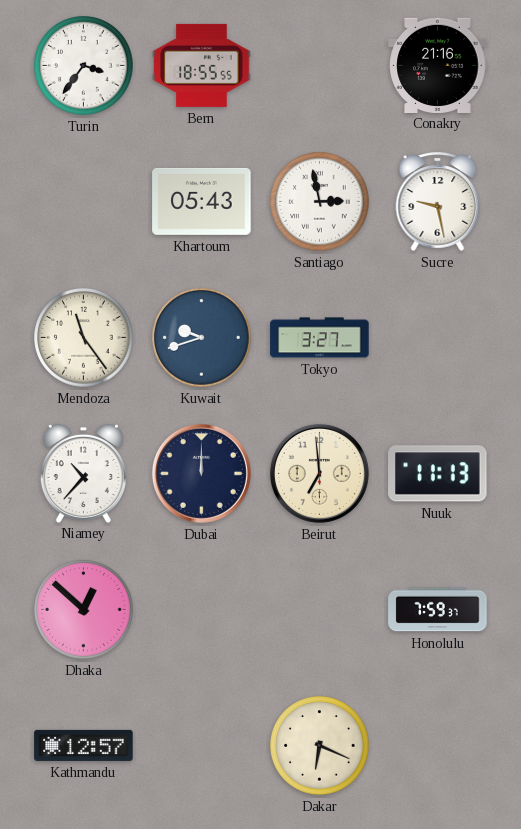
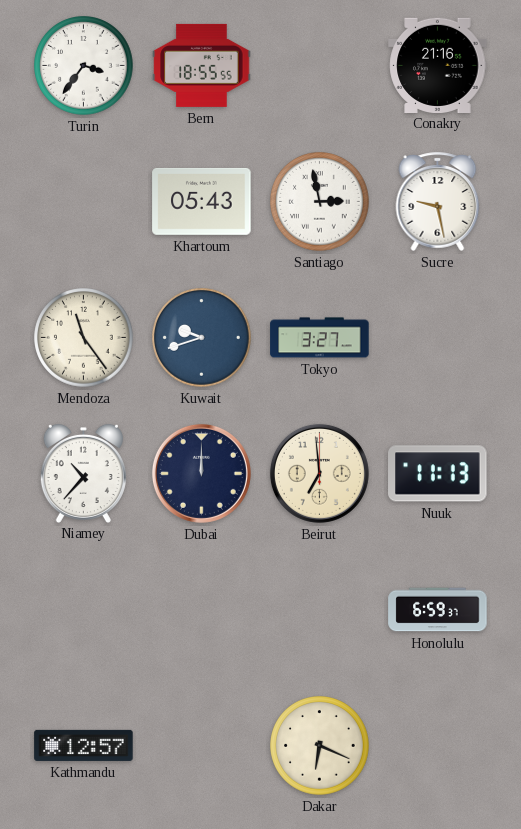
Dhaka: 12:52 -> none
Honolulu: 7:59 -> 6:59
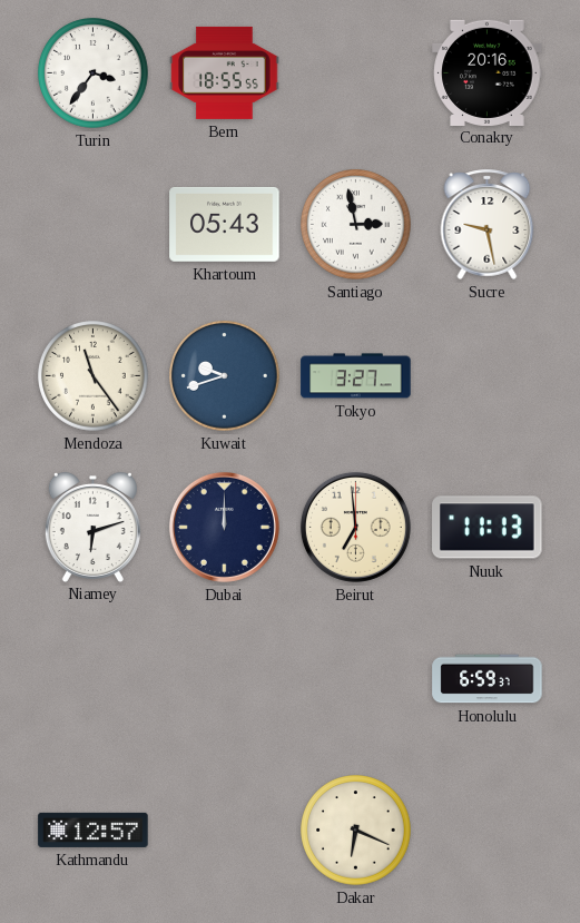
Conakry: 21:16 -> 20:16
Niamey: 10:37 -> 6:12
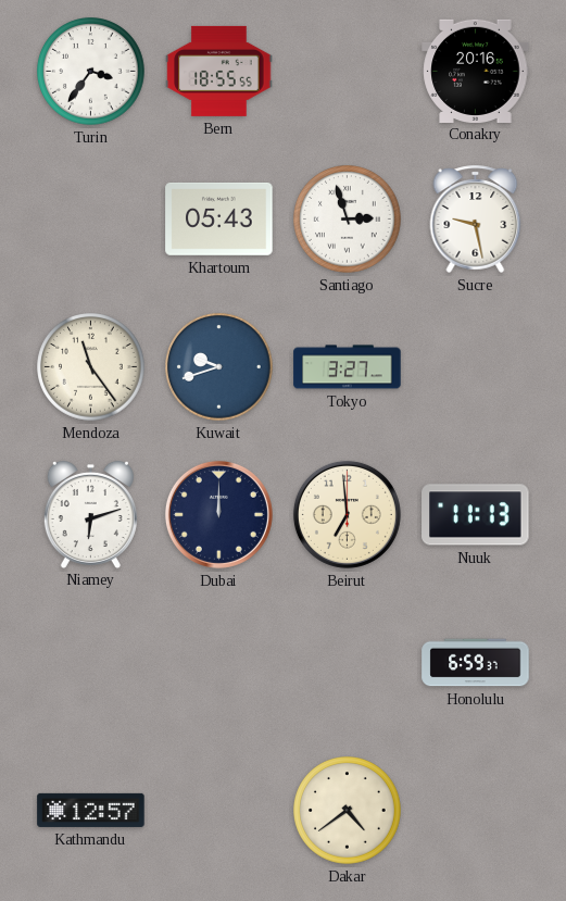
Santiago: 2:58 -> 2:57
Dakar: 6:19 -> 4:39
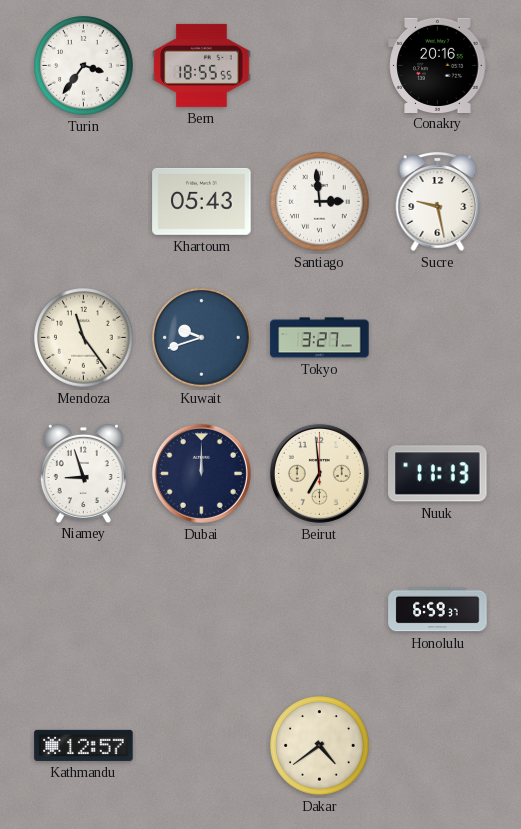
Santiago: 2:57 -> 2:59
Niamey: 6:12 -> 8:57
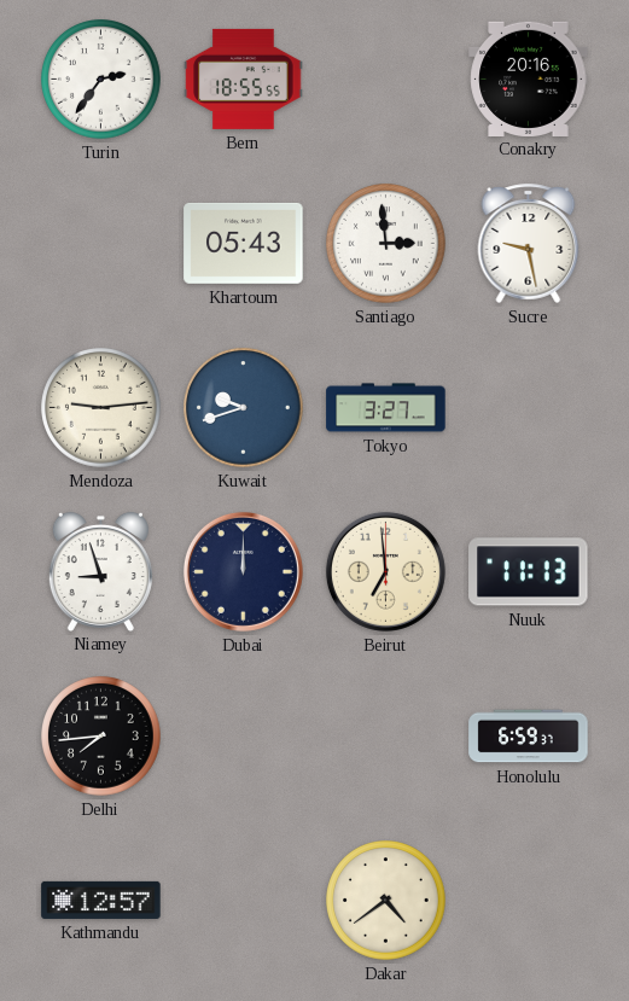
Turin: 3:36 -> 2:36
Mendoza: 11:24 -> 9:14
Delhi: none -> 7:44
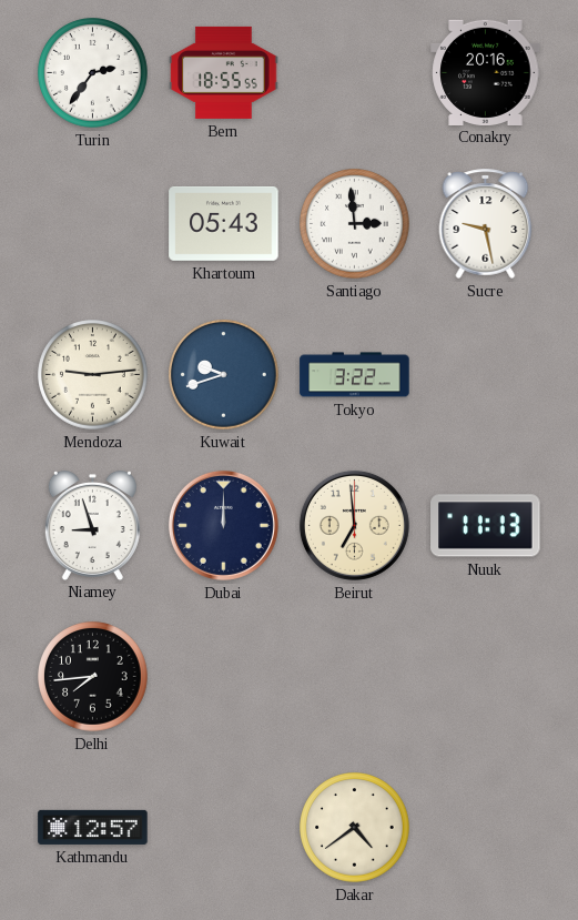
Tokyo: 3:27 -> 3:22
Honolulu: 6:59 -> none
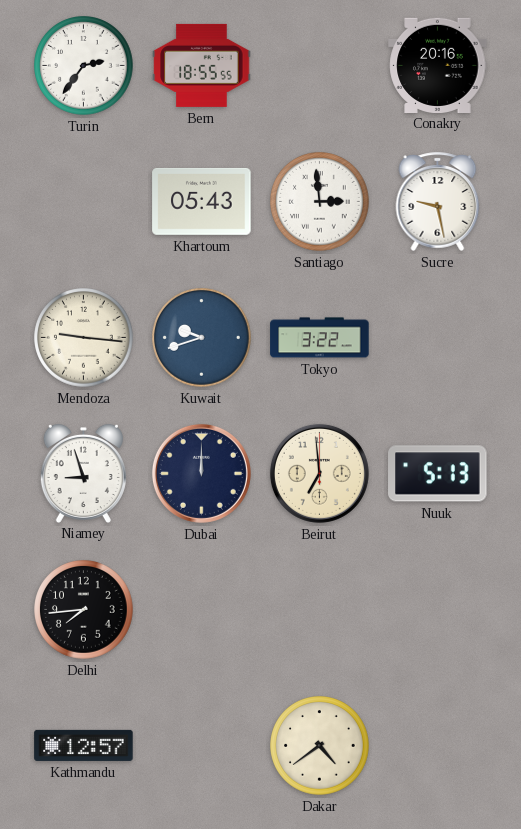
Mendoza: 9:14 -> 9:16
Nuuk: 11:13 -> 5:13
